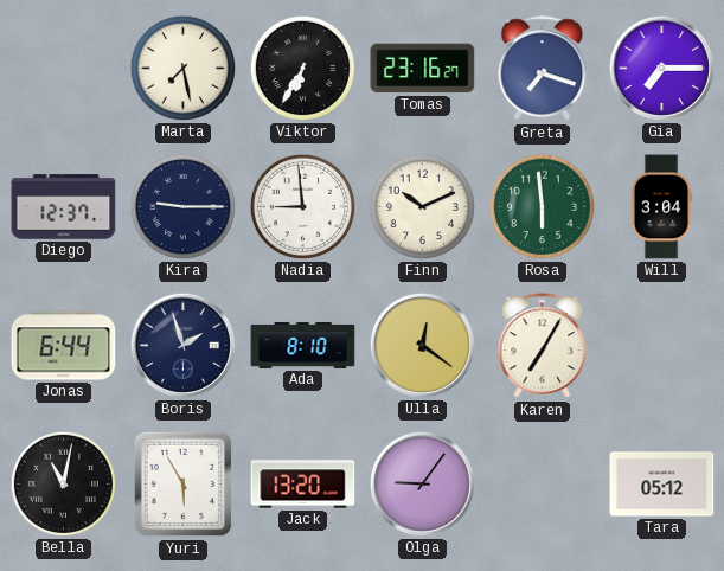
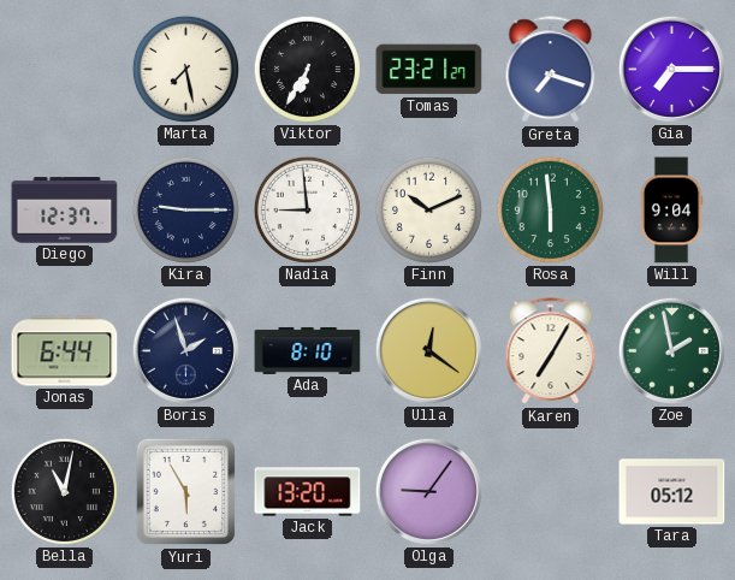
Tomas: 23:16 -> 23:21
Will: 3:04 -> 9:04
Zoe: none -> 1:58
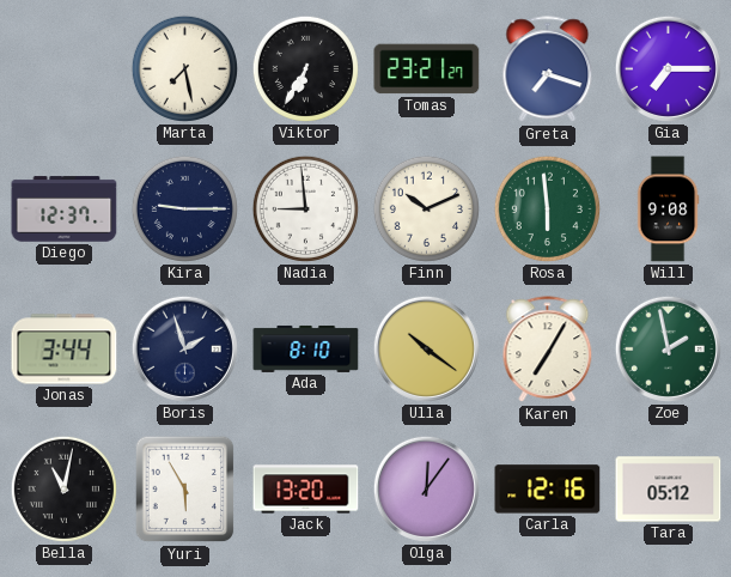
Will: 9:04 -> 9:08
Jonas: 6:44 -> 3:44
Ulla: 12:21 -> 10:21
Olga: 9:06 -> 12:06
Carla: none -> 12:16
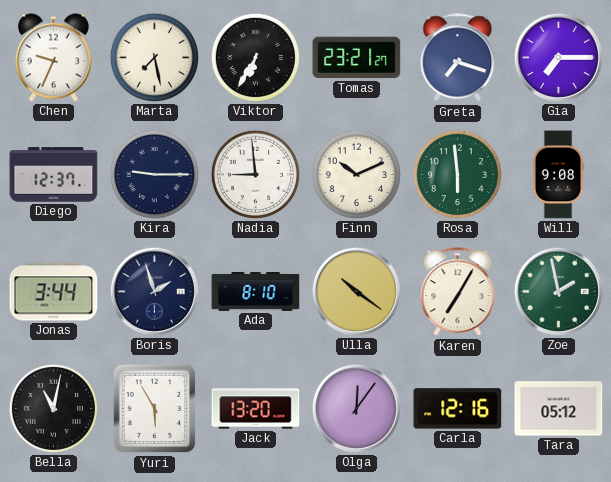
Chen: none -> 9:34
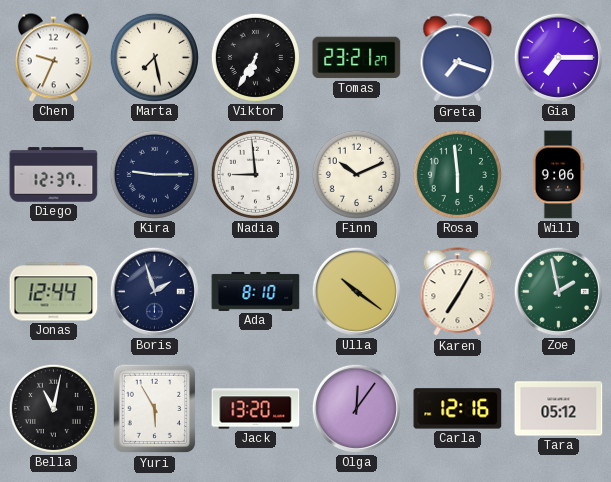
Will: 9:08 -> 9:06
Jonas: 3:44 -> 12:44
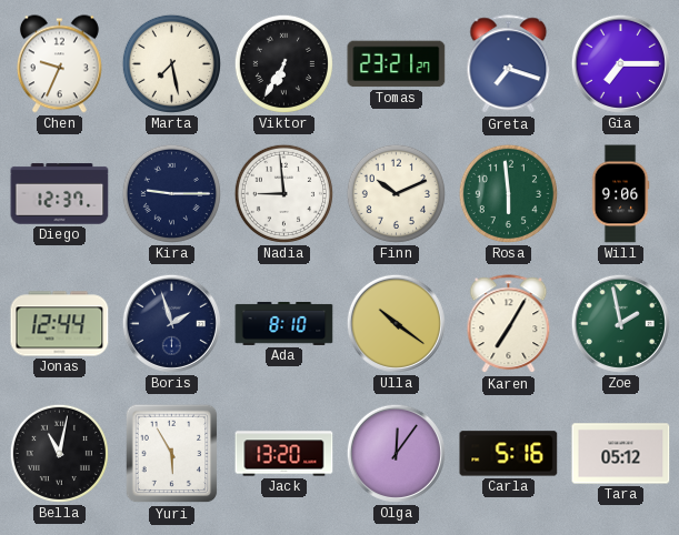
Carla: 12:16 -> 5:16
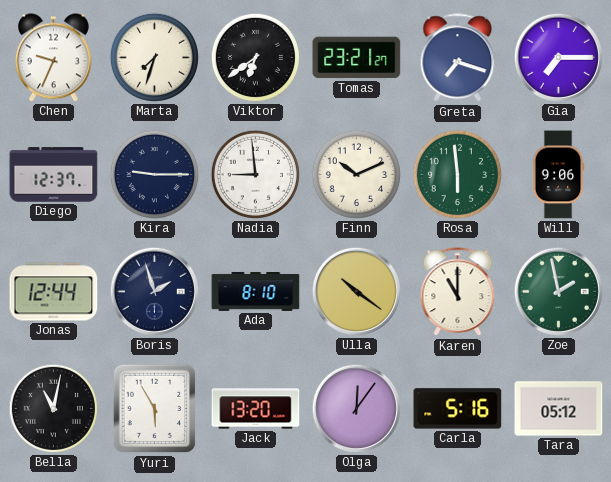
Marta: 7:28 -> 7:33
Viktor: 6:35 -> 6:39
Karen: 7:05 -> 11:00
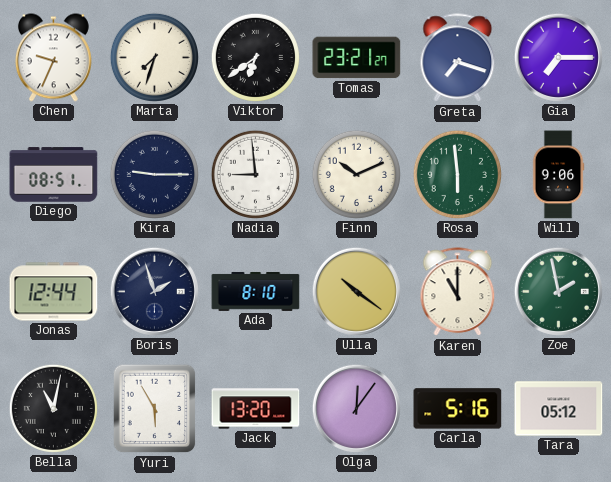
Diego: 12:37 -> 08:51
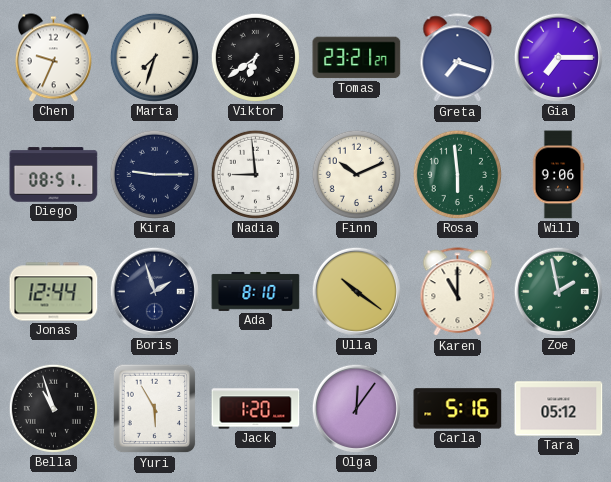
Bella: 11:02 -> 10:57
Jack: 13:20 -> 1:20
